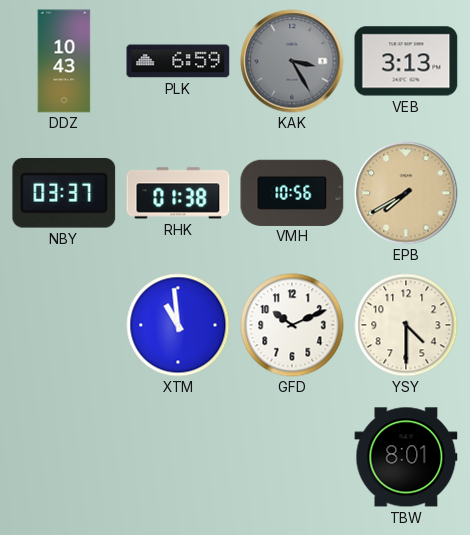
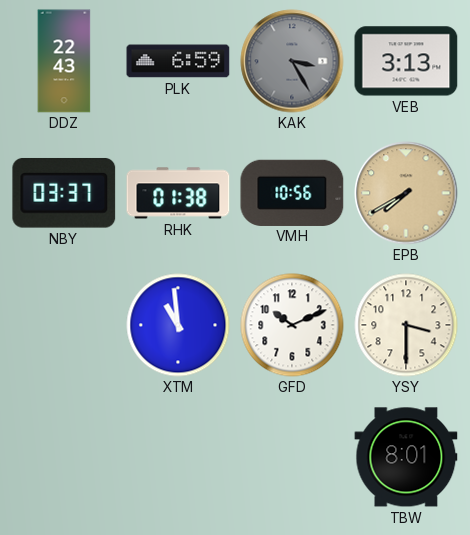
DDZ: 10:43 -> 22:43
YSY: 4:30 -> 3:30
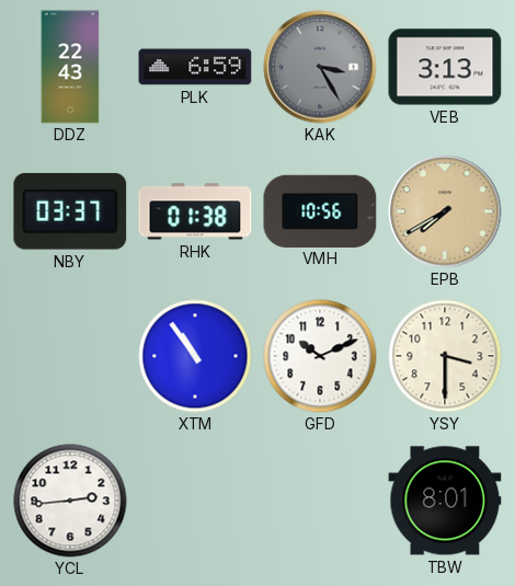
XTM: 10:59 -> 10:54
YCL: none -> 2:44
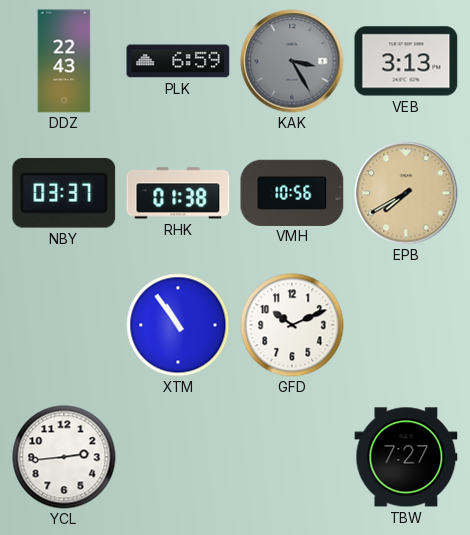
YSY: 3:30 -> none
TBW: 8:01 -> 7:27
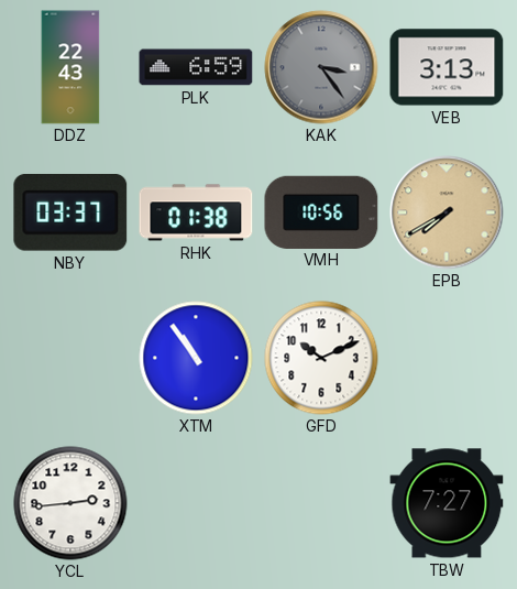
KAK: 3:25 -> 3:24
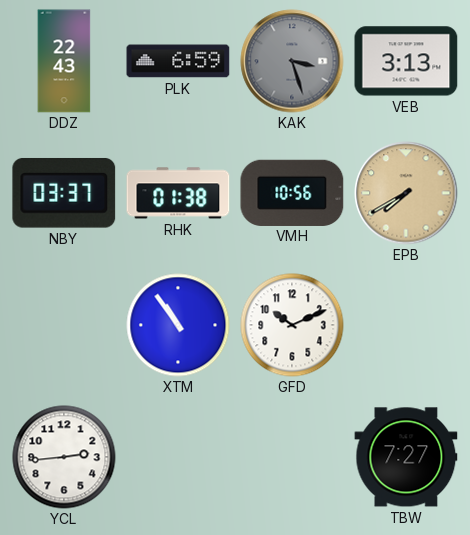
KAK: 3:24 -> 3:27
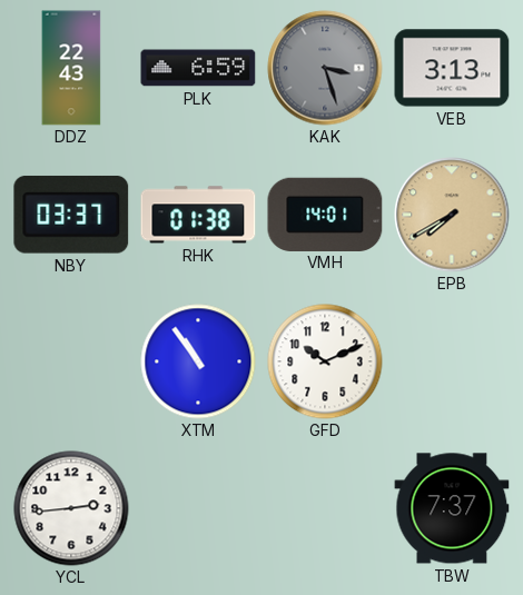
VMH: 10:56 -> 14:01
TBW: 7:27 -> 7:37
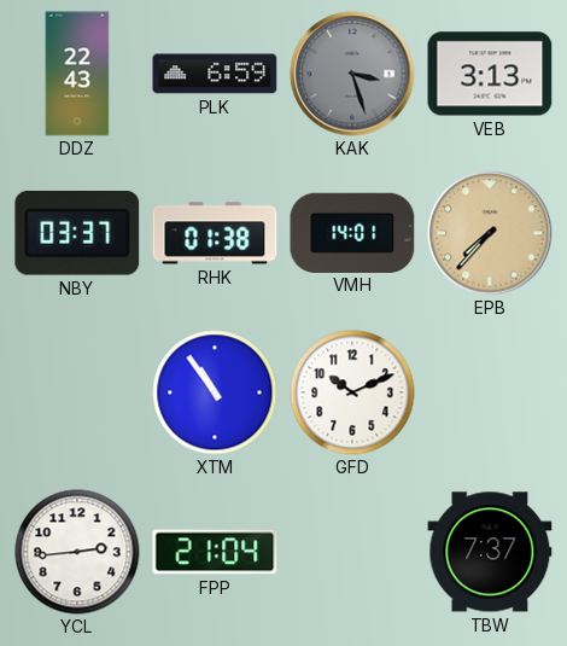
EPB: 7:40 -> 7:37
FPP: none -> 21:04
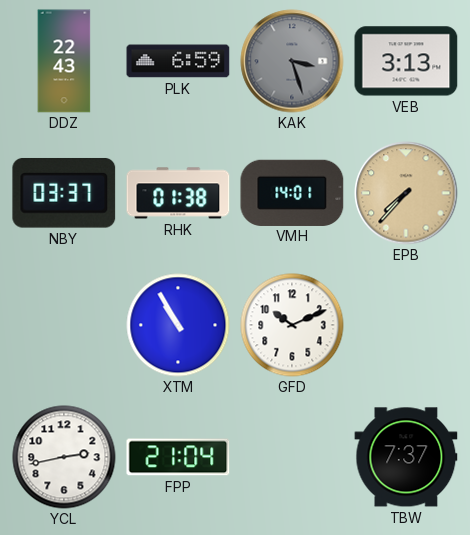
XTM: 10:54 -> 10:55
YCL: 2:44 -> 2:43
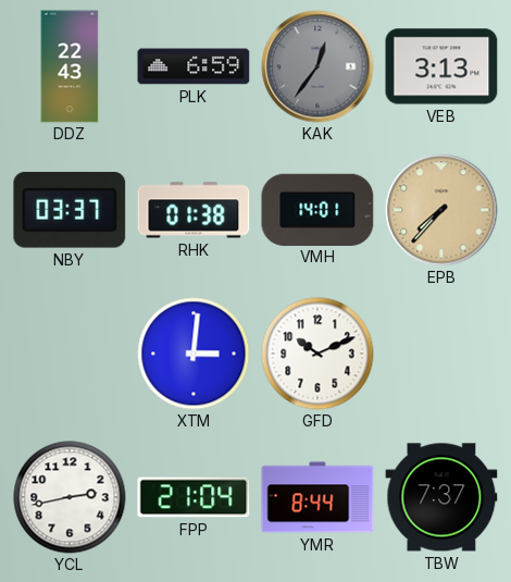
KAK: 3:27 -> 12:36
XTM: 10:55 -> 3:01
YMR: none -> 8:44
